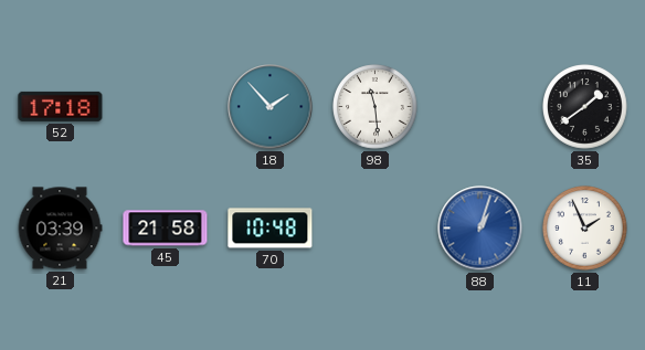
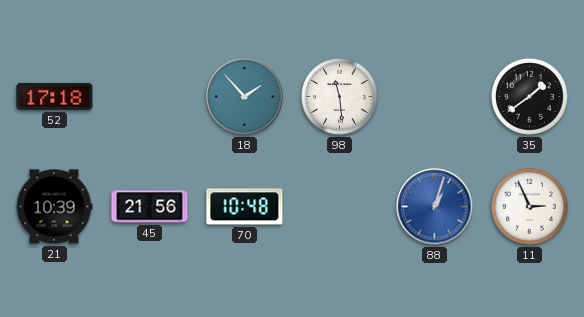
21: 03:39 -> 10:39
45: 21:58 -> 21:56
11: 1:56 -> 2:56
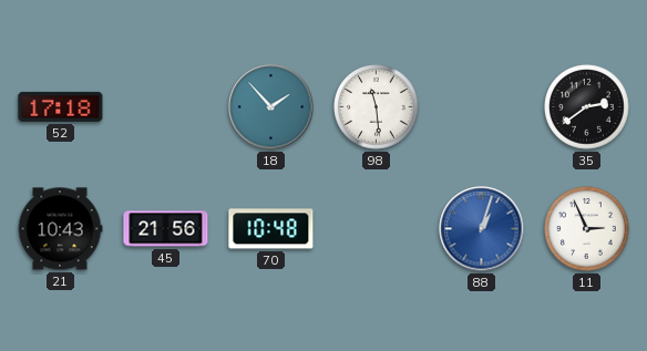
35: 1:39 -> 2:39
21: 10:39 -> 10:43
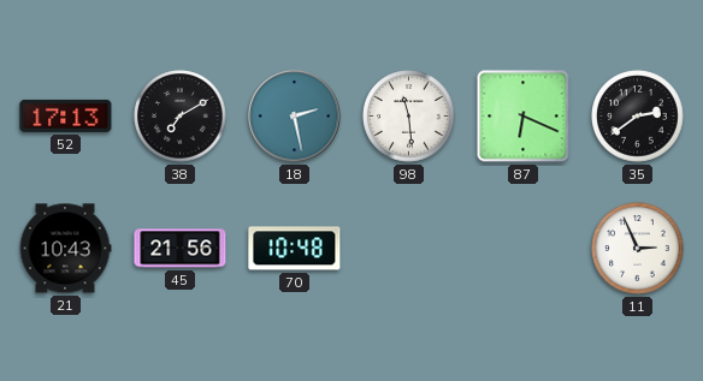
52: 17:18 -> 17:13
38: none -> 7:10
18: 1:53 -> 2:28
87: none -> 6:19
88: 1:03 -> none
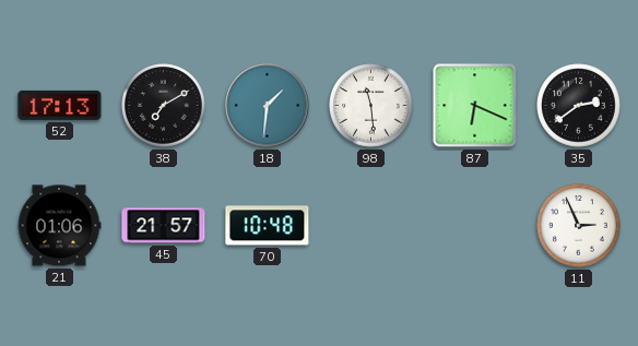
18: 2:28 -> 1:31
21: 10:43 -> 01:06
45: 21:56 -> 21:57
